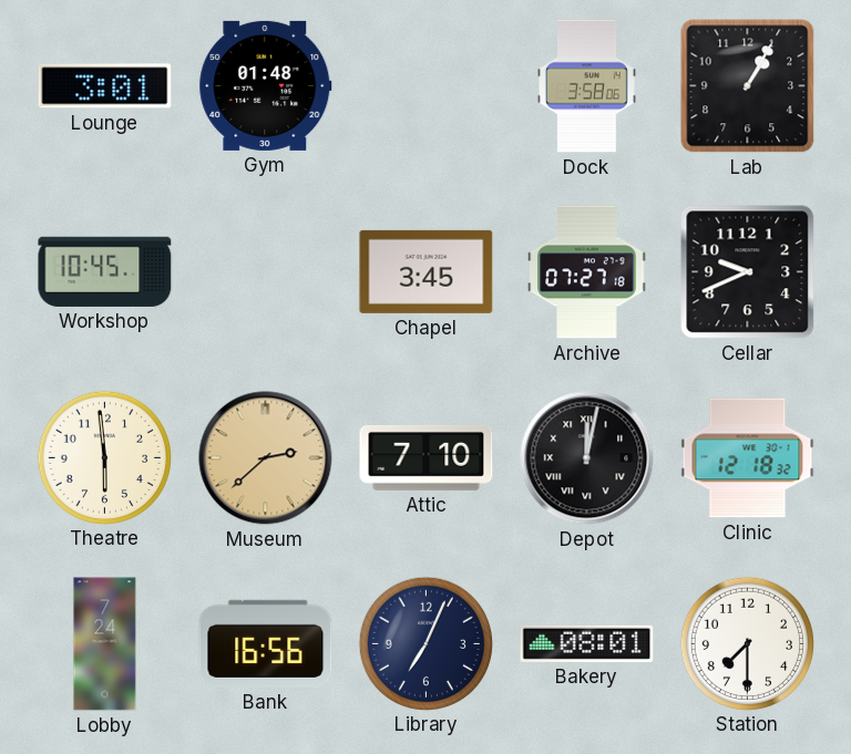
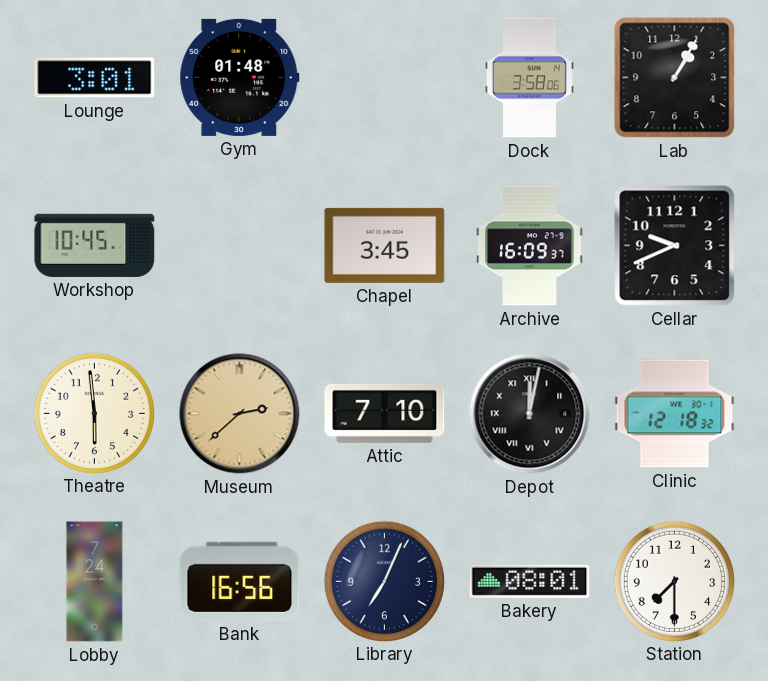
Archive: 07:27 -> 16:09
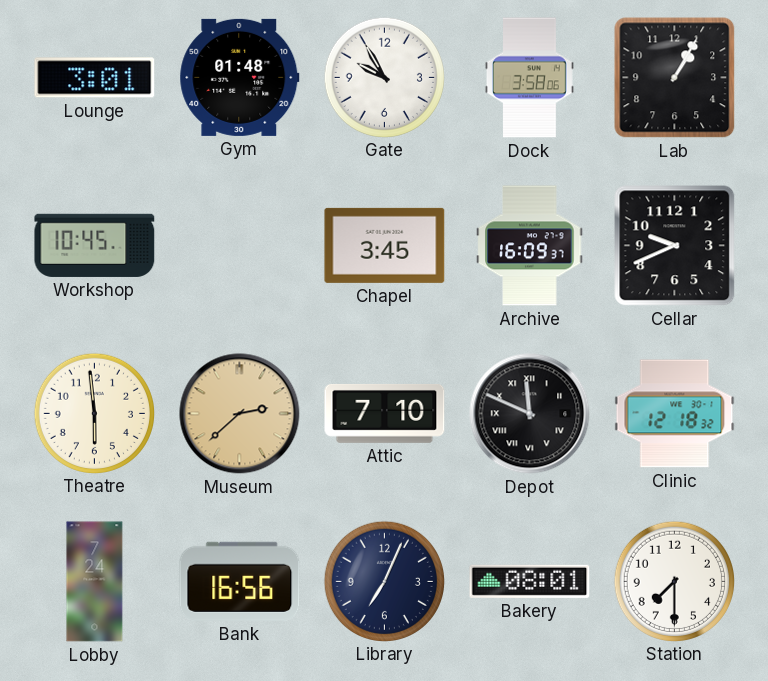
Gate: none -> 9:55
Depot: 12:02 -> 11:49
